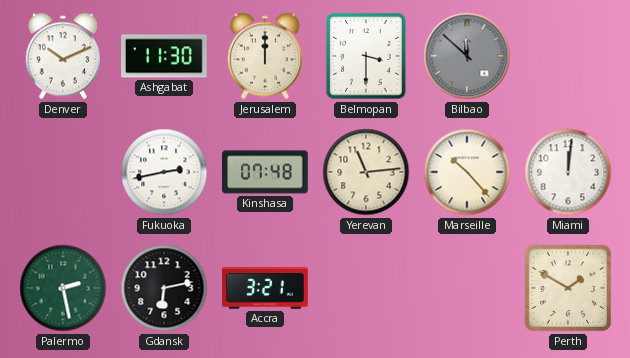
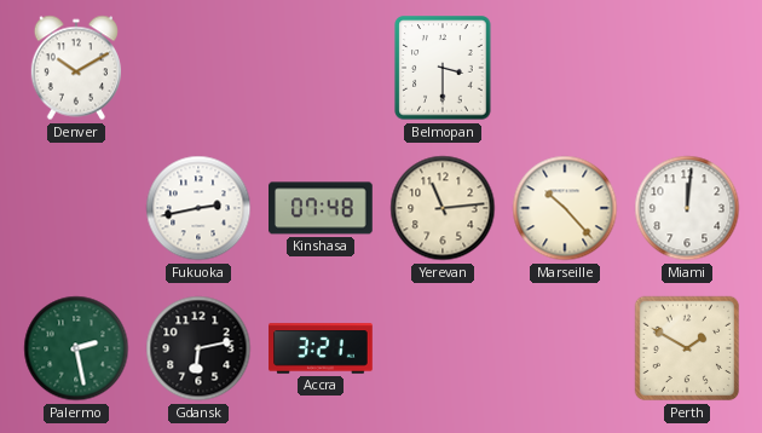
Denver: 10:11 -> 10:10
Ashgabat: 11:30 -> none
Jerusalem: 12:00 -> none
Bilbao: 11:52 -> none
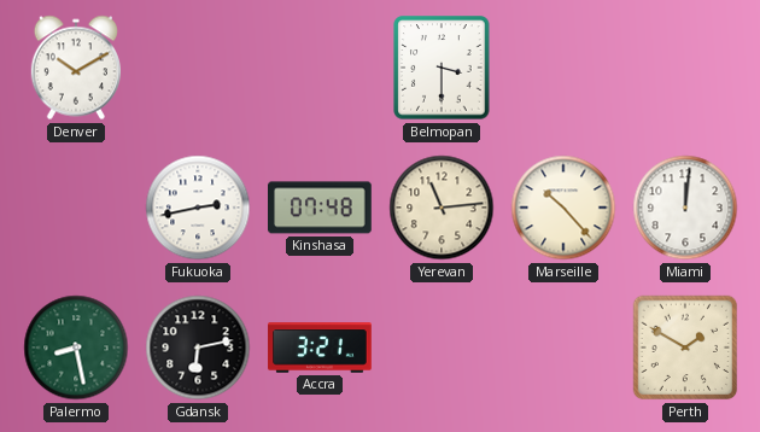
Palermo: 2:28 -> 8:28
